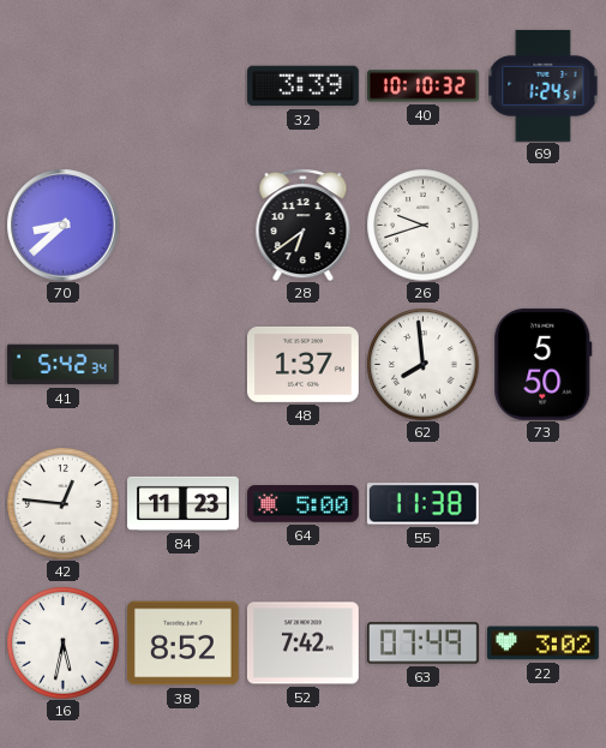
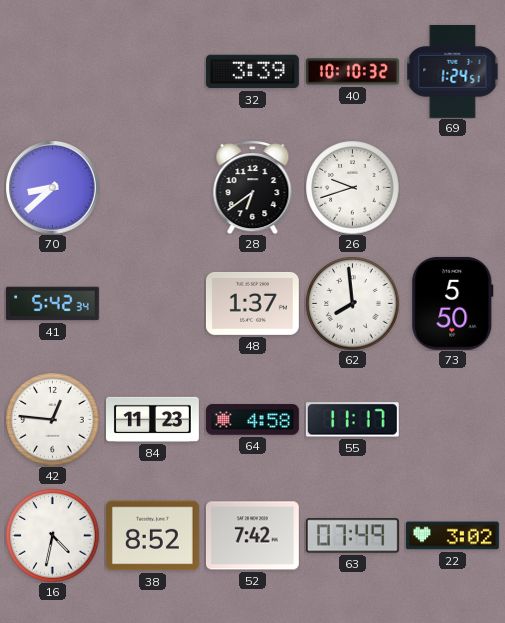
64: 5:00 -> 4:58
55: 11:38 -> 11:17
16: 5:32 -> 4:32
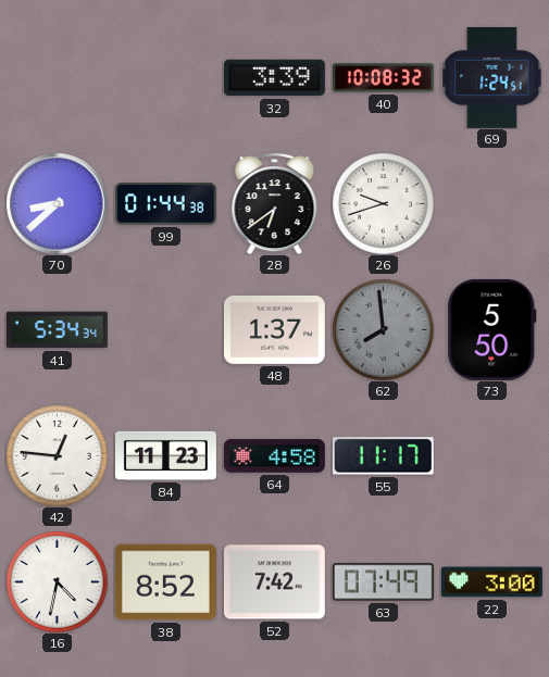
40: 10:10 -> 10:08
99: none -> 01:44
41: 5:42 -> 5:34
62 dial: white -> grey
22: 3:02 -> 3:00
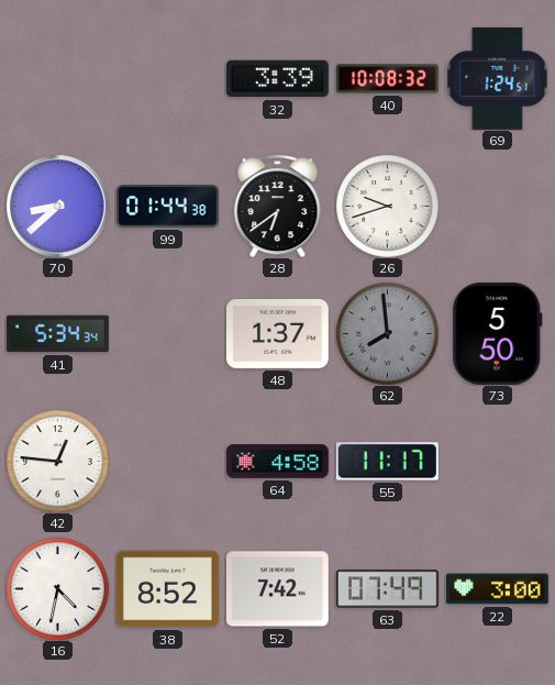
84: 11:23 -> none
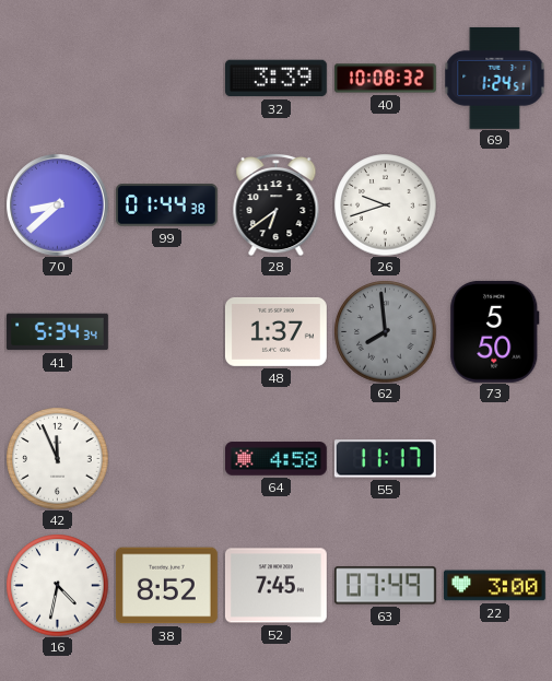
42: 12:46 -> 11:56
52: 7:42 -> 7:45
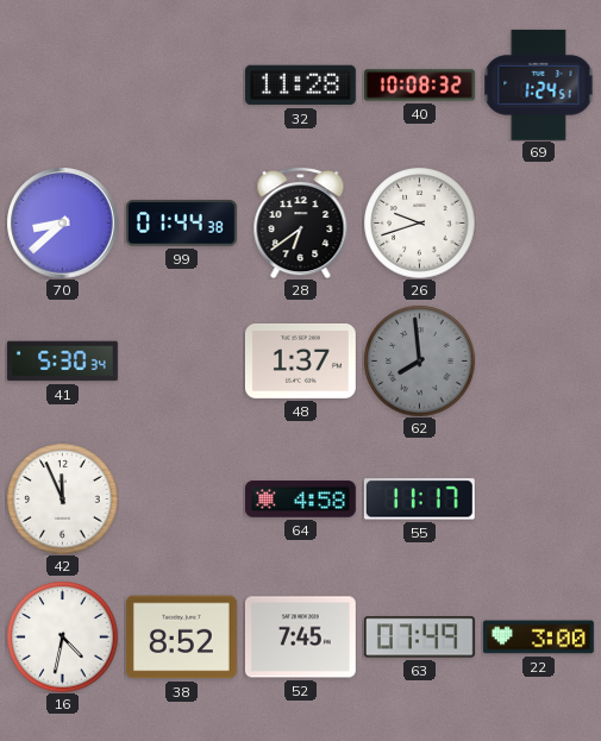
32: 3:39 -> 11:28
41: 5:34 -> 5:30
73: 5:50 -> none
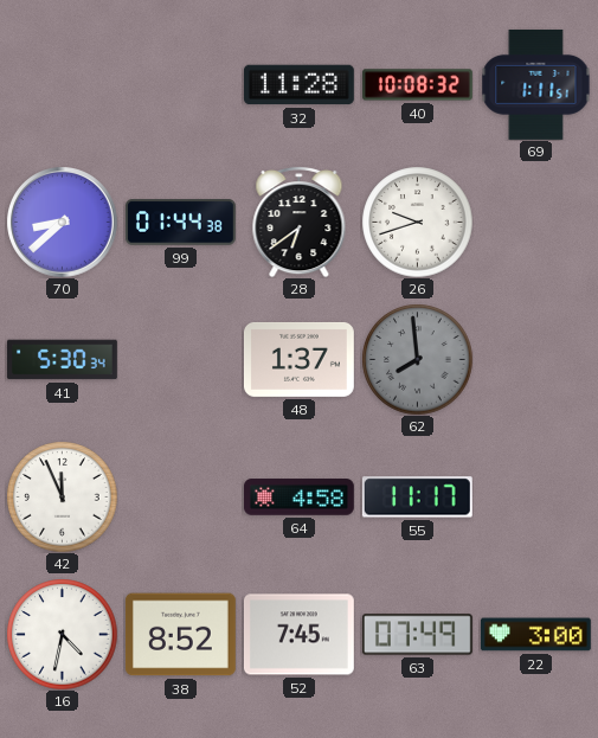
69: 1:24 -> 1:11
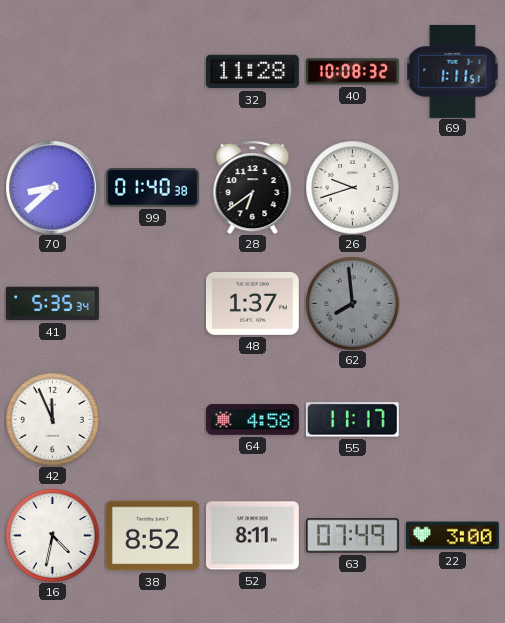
99: 01:44 -> 01:40
41: 5:30 -> 5:35
52: 7:45 -> 8:11
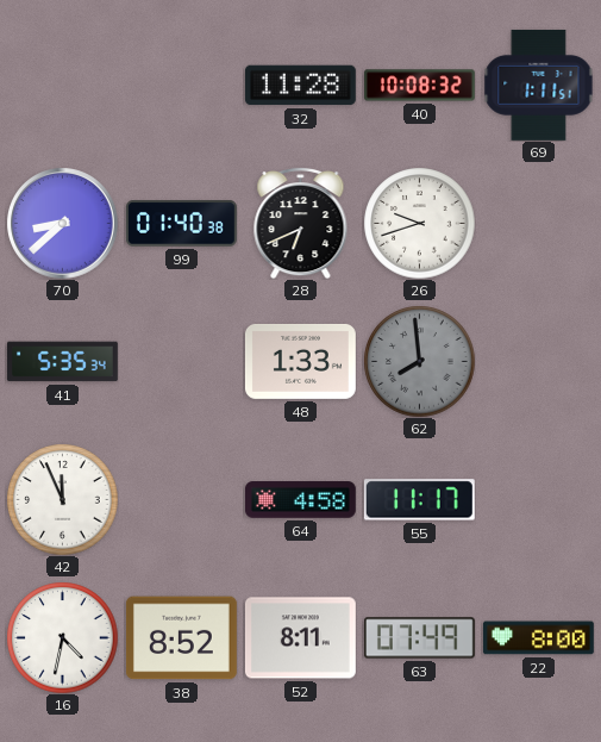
28: 6:39 -> 6:41
48: 1:37 -> 1:33
22: 3:00 -> 8:00
